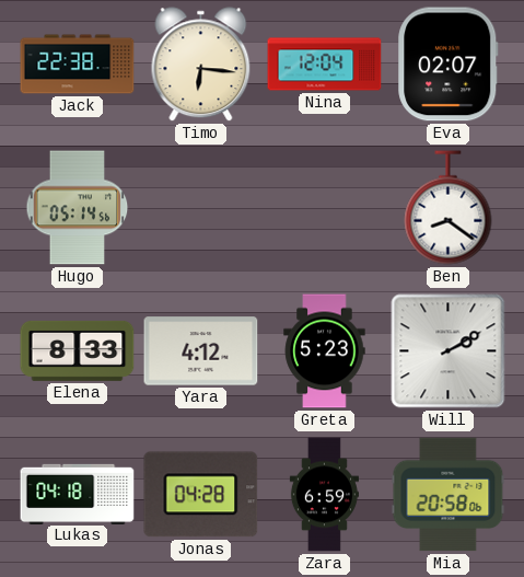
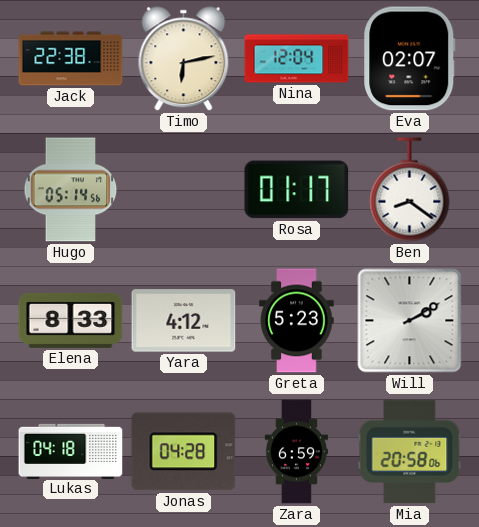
Timo: 6:16 -> 6:13
Rosa: none -> 01:17
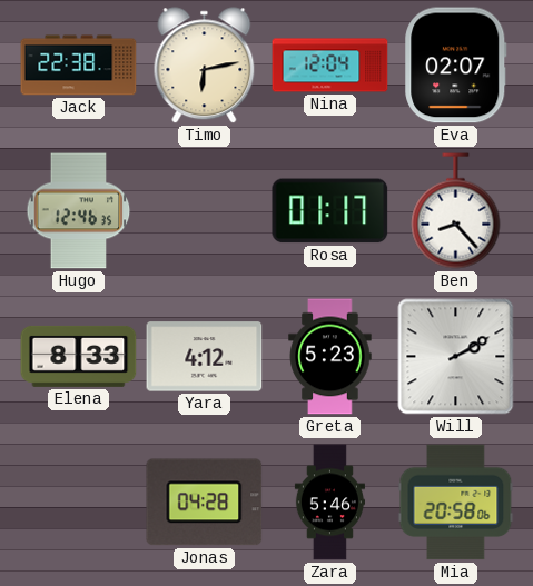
Hugo: 05:14 -> 12:46
Ben: 8:21 -> 8:23
Lukas: 04:18 -> none
Zara: 6:59 -> 5:46
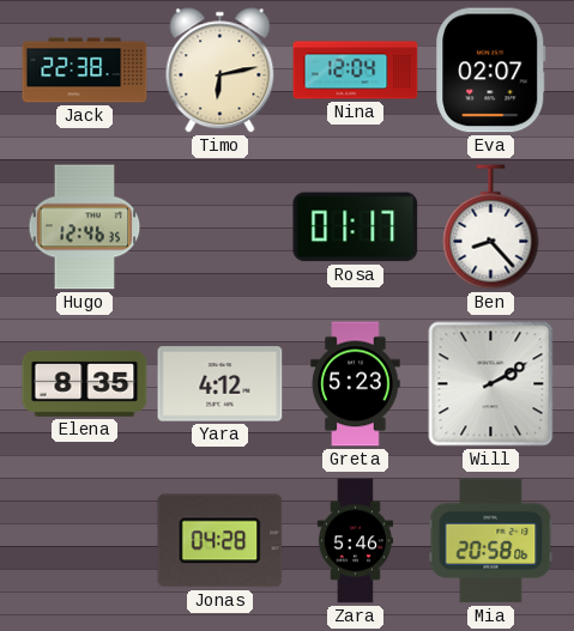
Elena: 8:33 -> 8:35
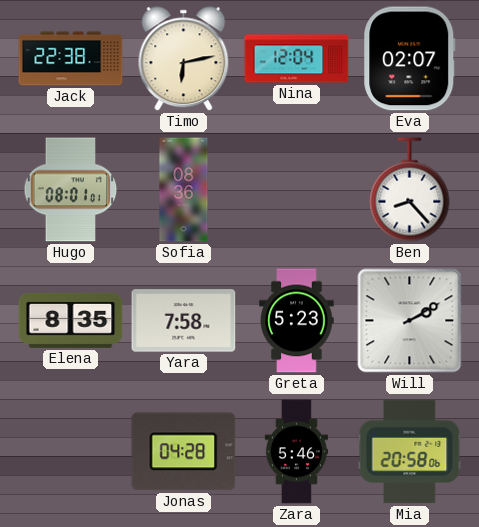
Hugo: 12:46 -> 08:01
Sofia: none -> 08:36
Rosa: 01:17 -> none
Yara: 4:12 -> 7:58
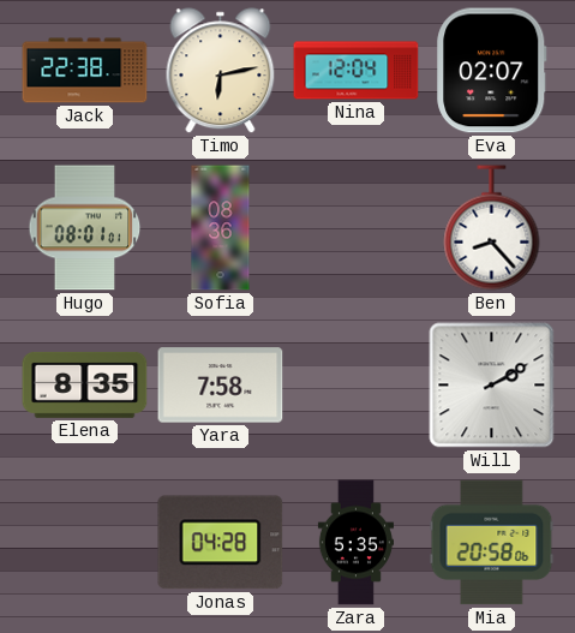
Greta: 5:23 -> none
Zara: 5:46 -> 5:35
